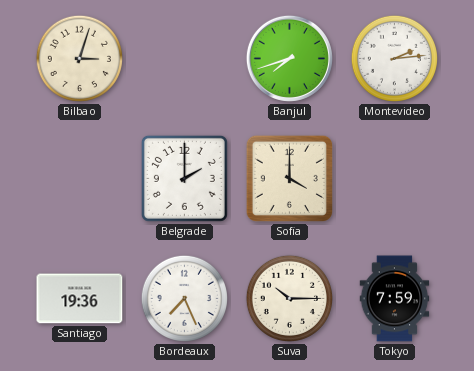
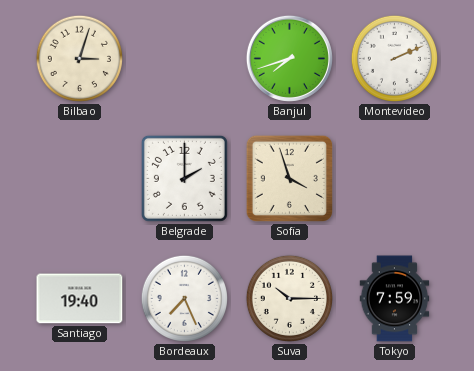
Montevideo: 2:14 -> 2:11
Sofia: 4:00 -> 3:57
Santiago: 19:36 -> 19:40
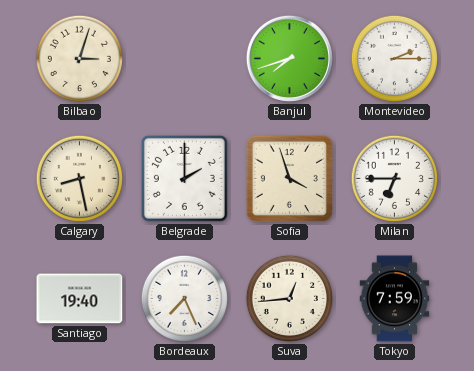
Montevideo: 2:11 -> 2:15
Calgary: none -> 8:28
Milan: none -> 6:45
Suva: 10:15 -> 12:44
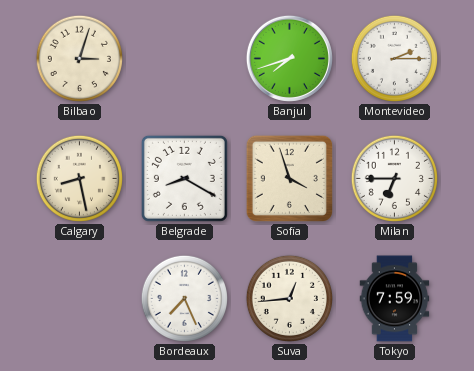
Belgrade: 2:00 -> 8:20
Santiago: 19:40 -> none
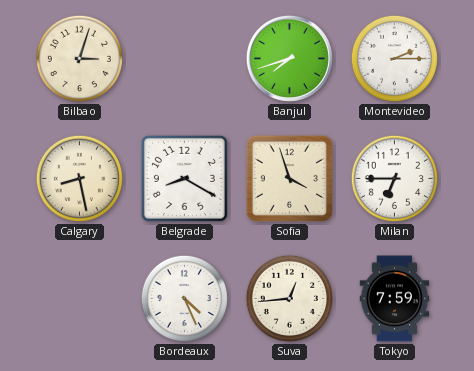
Bordeaux: 7:26 -> 4:26
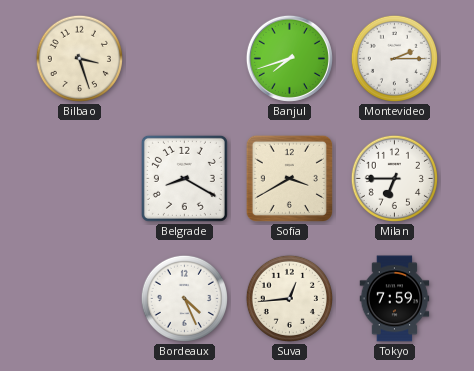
Bilbao: 3:03 -> 3:27
Calgary: 8:28 -> none
Sofia: 3:57 -> 3:40
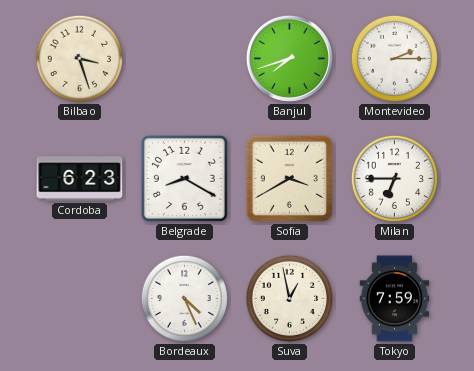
Cordoba: none -> 6:23
Suva: 12:44 -> 12:58
